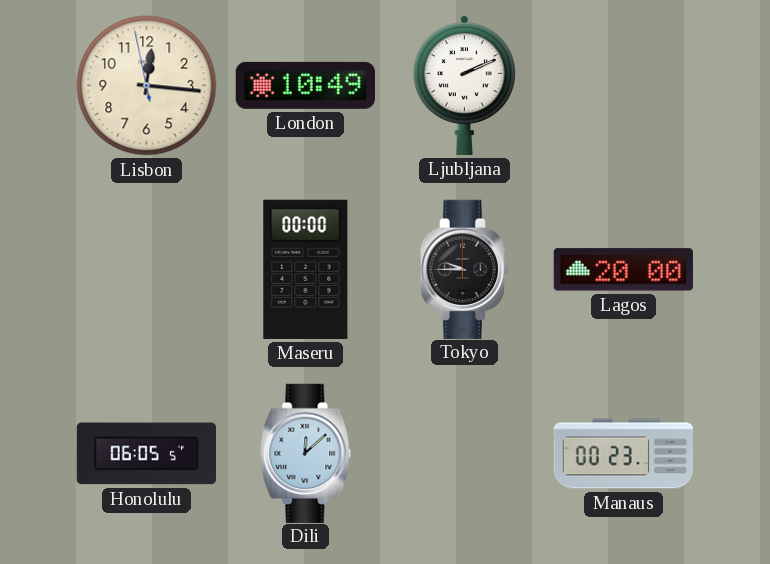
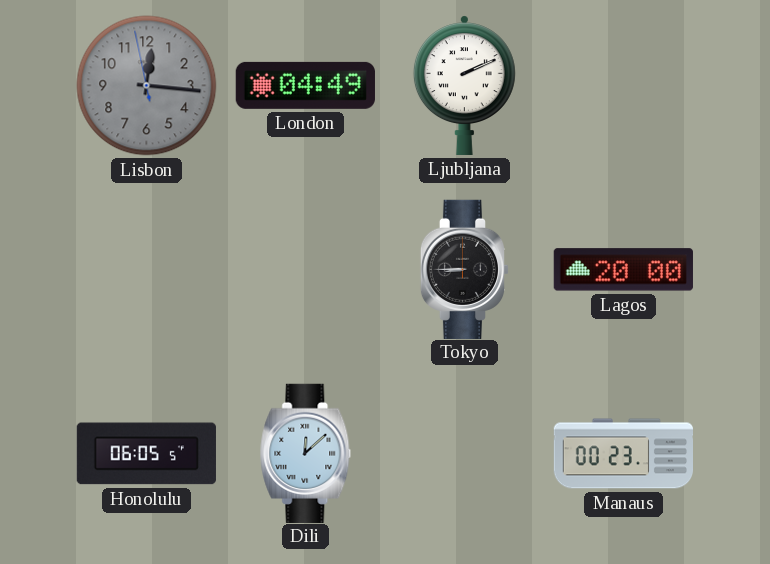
Lisbon dial: cream -> grey
London: 10:49 -> 04:49
Maseru: 00:00 -> none
Tokyo: 9:45 -> 8:45
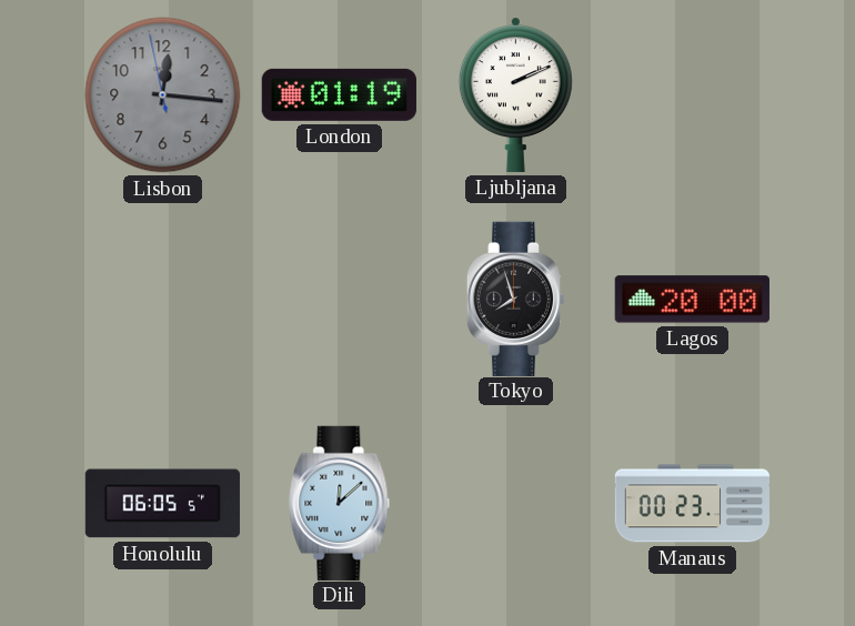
London: 04:49 -> 01:19
Tokyo: 8:45 -> 7:57
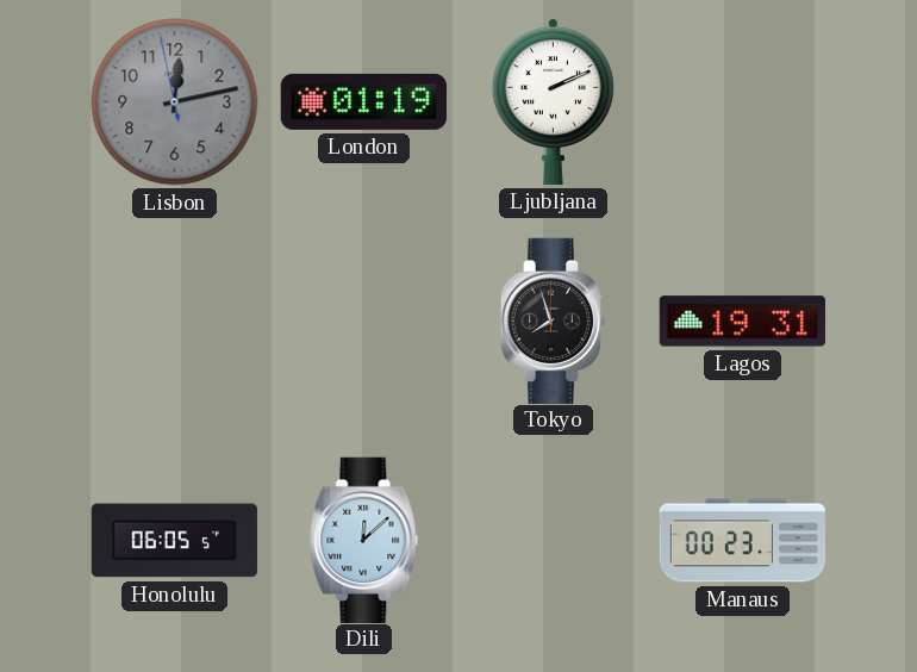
Lisbon: 12:15 -> 12:12
Lagos: 20:00 -> 19:31
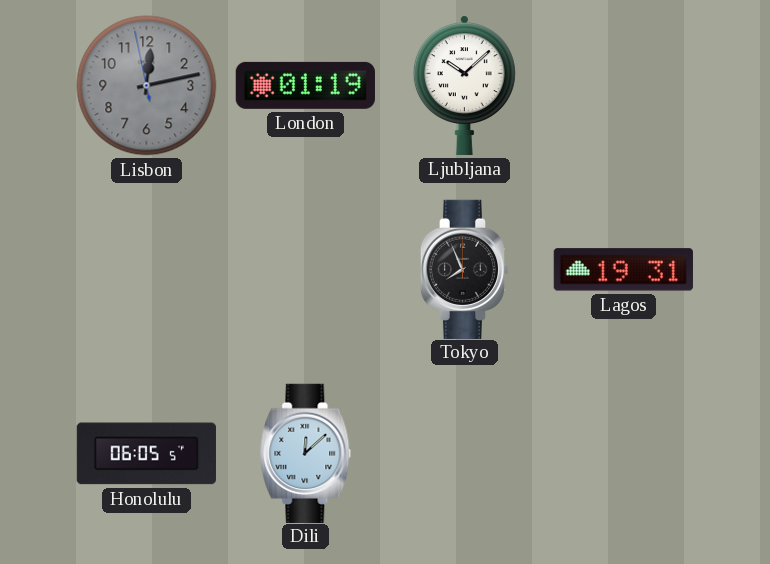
Ljubljana: 2:11 -> 10:08
Tokyo: 7:57 -> 7:56
Manaus: 00:23 -> none
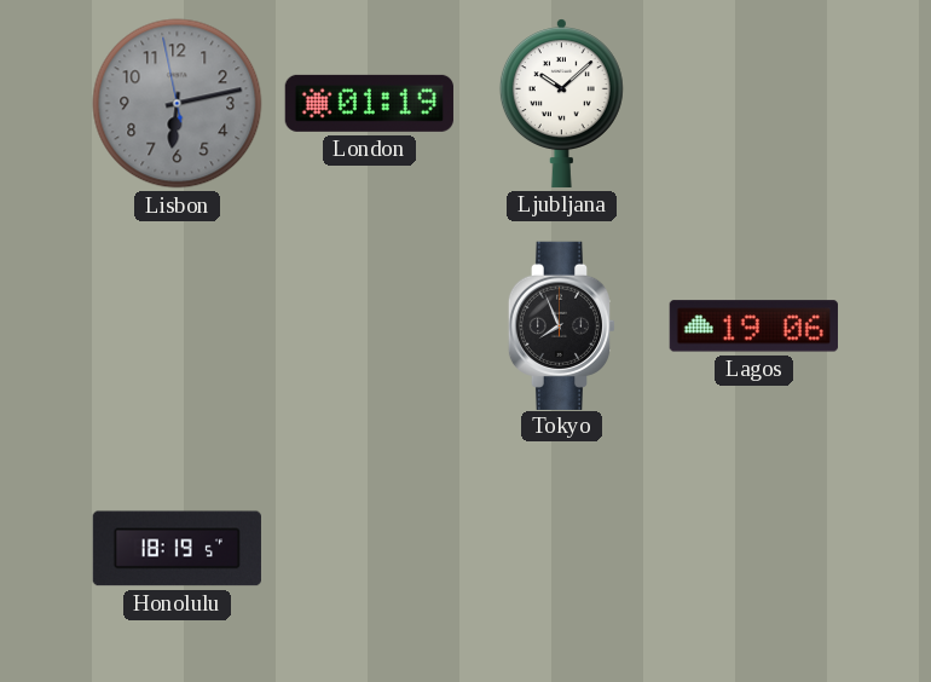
Lisbon: 12:12 -> 6:12
Lagos: 19:31 -> 19:06
Honolulu: 06:05 -> 18:19
Dili: 12:08 -> none
